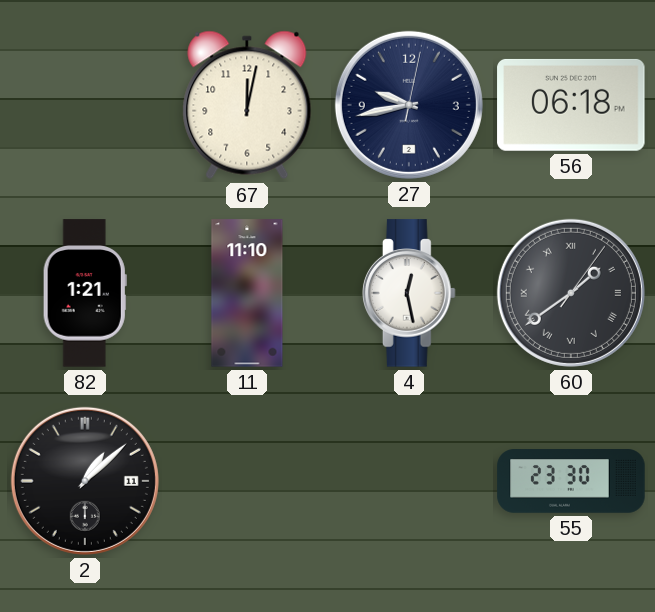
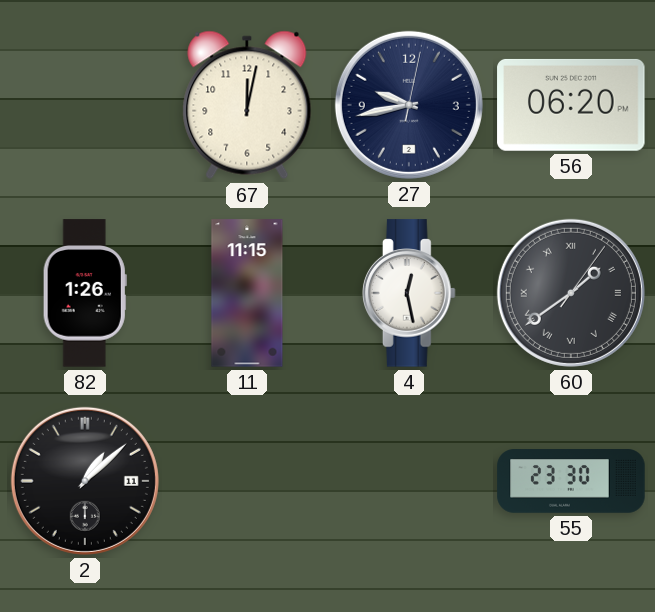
56: 06:18 -> 06:20
82: 1:21 -> 1:26
11: 11:10 -> 11:15
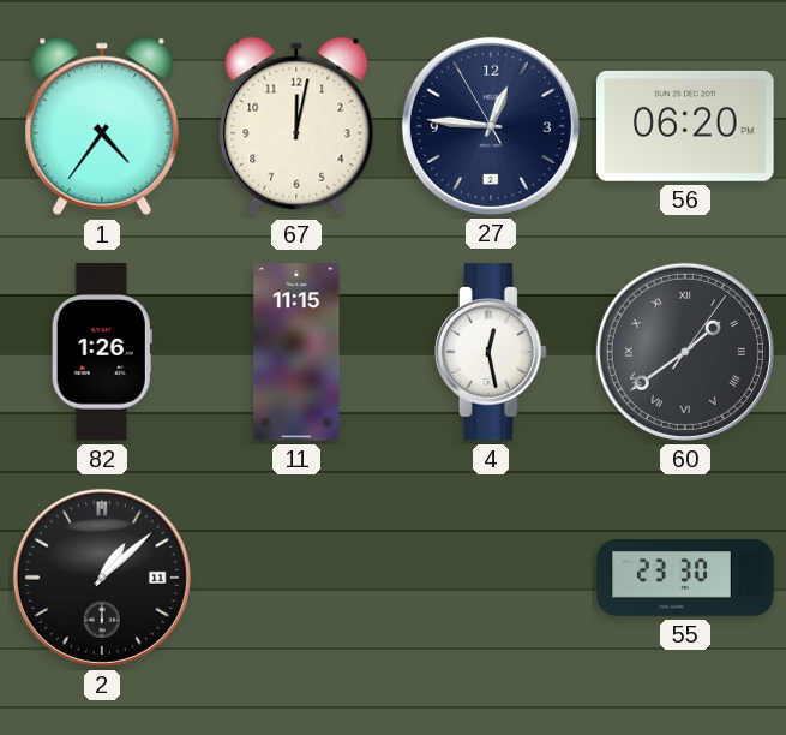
1: none -> 4:36
27: 9:43 -> 12:45
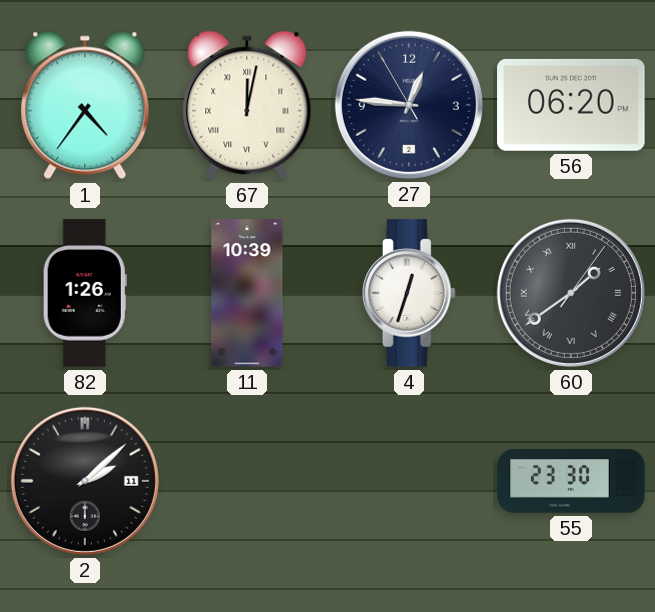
67 numerals: Arabic -> Roman
11: 11:15 -> 10:39
4: 12:28 -> 12:33
2: 1:08 -> 2:08
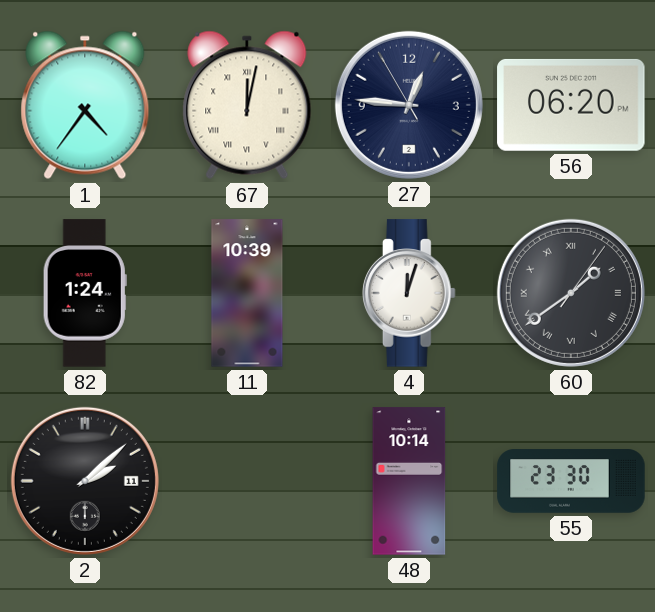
82: 1:26 -> 1:24
4: 12:33 -> 12:03
48: none -> 10:14
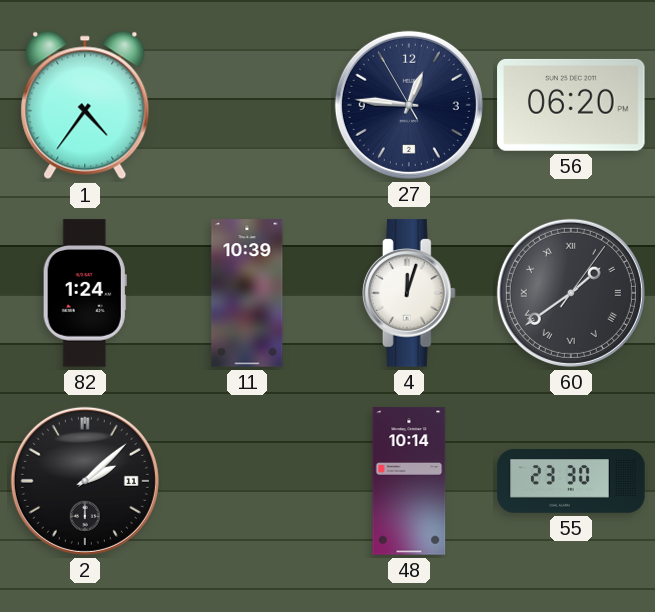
67: 12:02 -> none
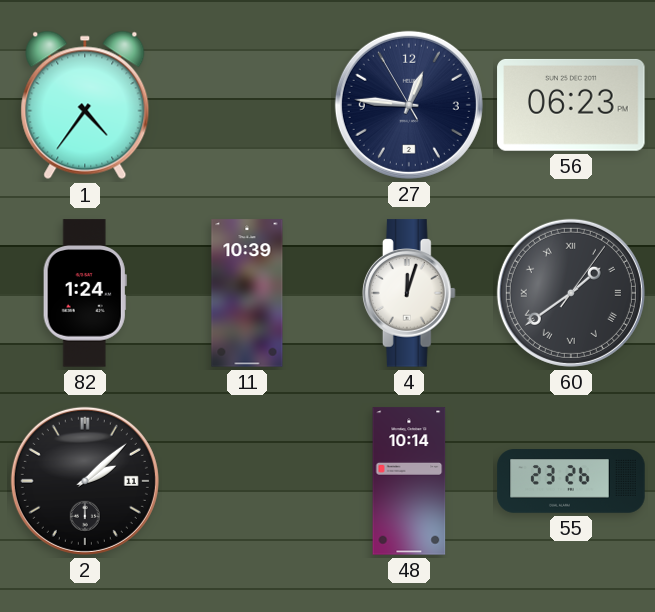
56: 06:20 -> 06:23
55: 23:30 -> 23:26
